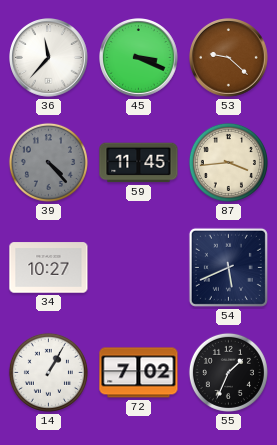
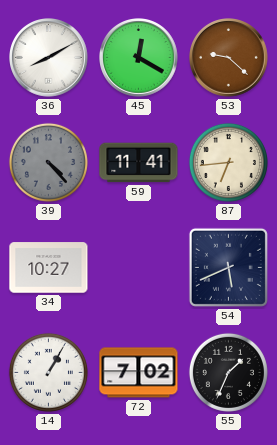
36: 11:37 -> 8:10
45: 3:19 -> 12:20
59: 11:45 -> 11:41
87: 3:44 -> 6:44
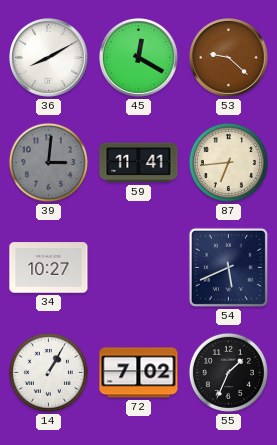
39: 4:23 -> 3:01
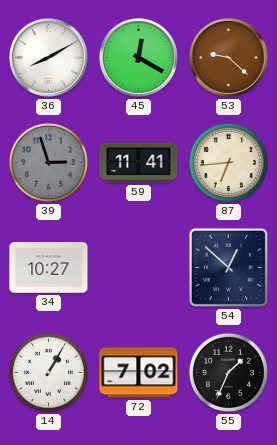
39: 3:01 -> 2:57
54: 5:41 -> 12:52
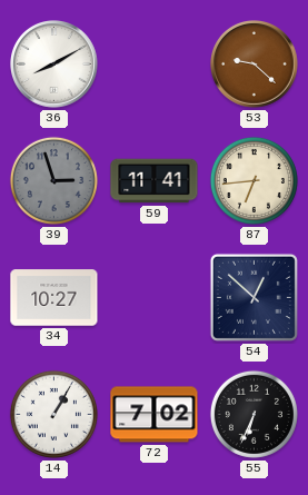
45: 12:20 -> none
55: 1:34 -> 6:34
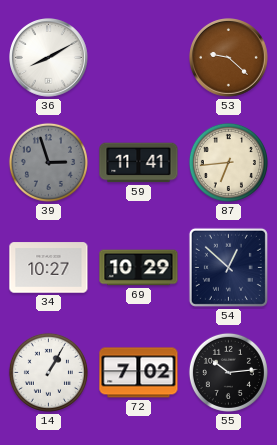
69: none -> 10:29
55: 6:34 -> 10:14
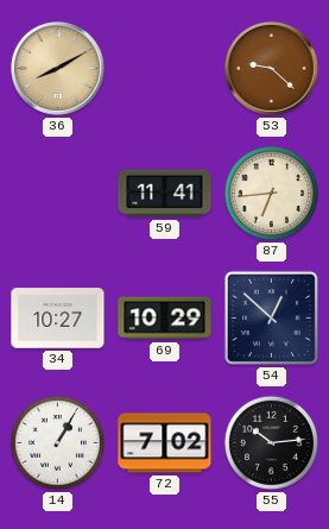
36 dial: white -> champagne
39: 2:57 -> none
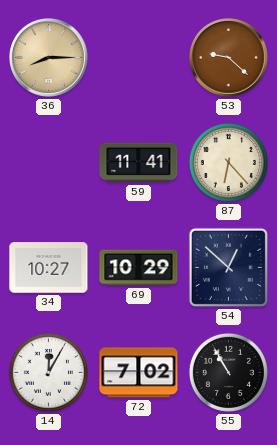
36: 8:10 -> 8:15
87: 6:44 -> 6:23
14: 1:05 -> 12:05
55: 10:14 -> 10:55
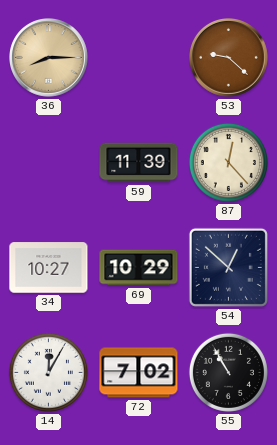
59: 11:41 -> 11:39
87: 6:23 -> 12:23
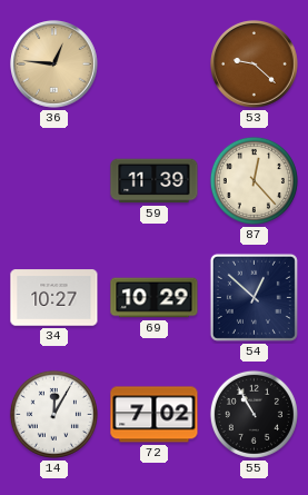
36: 8:15 -> 12:46
